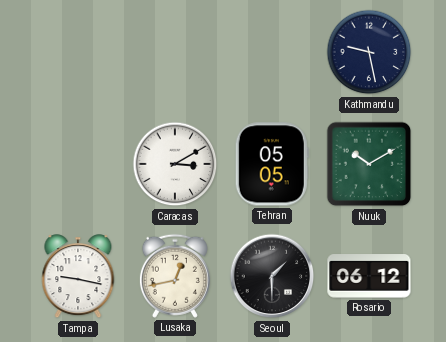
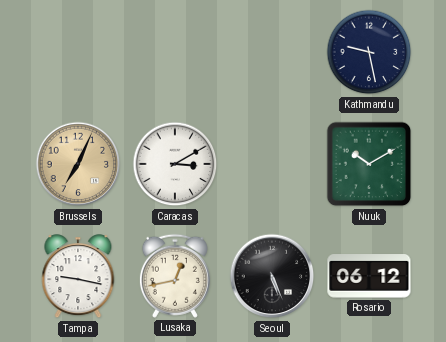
Brussels: none -> 7:04
Tehran: 05:05 -> none
Seoul: 1:30 -> 5:26
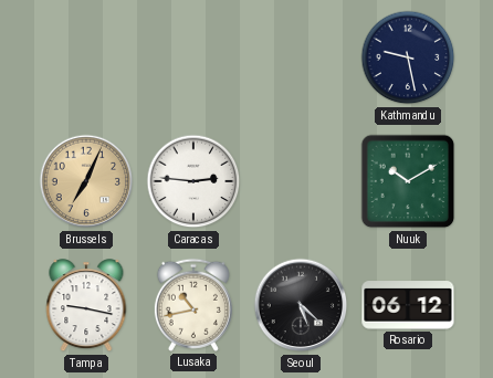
Caracas: 3:10 -> 2:46
Lusaka: 12:43 -> 10:43
Seoul: 5:26 -> 5:22
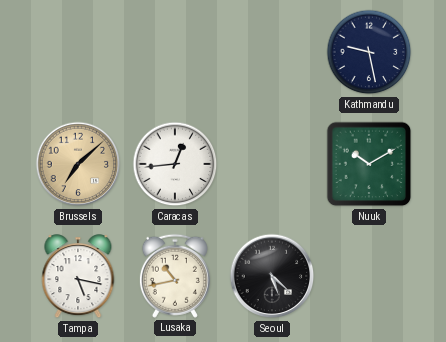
Brussels: 7:04 -> 7:08
Caracas: 2:46 -> 12:44
Tampa: 9:17 -> 5:17
Rosario: 06:12 -> none
